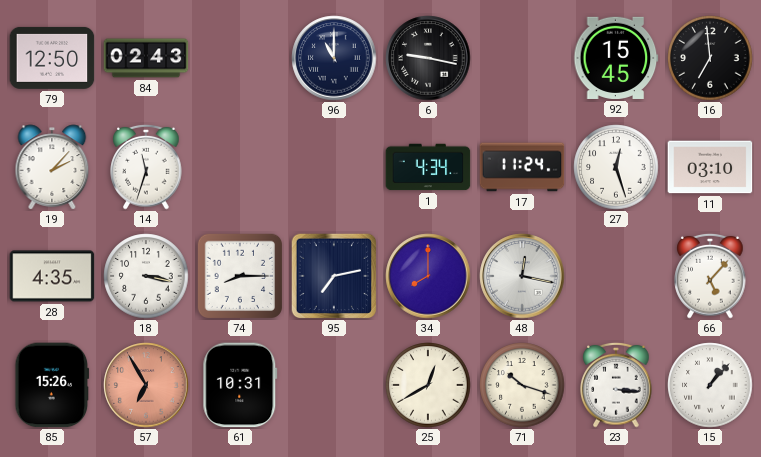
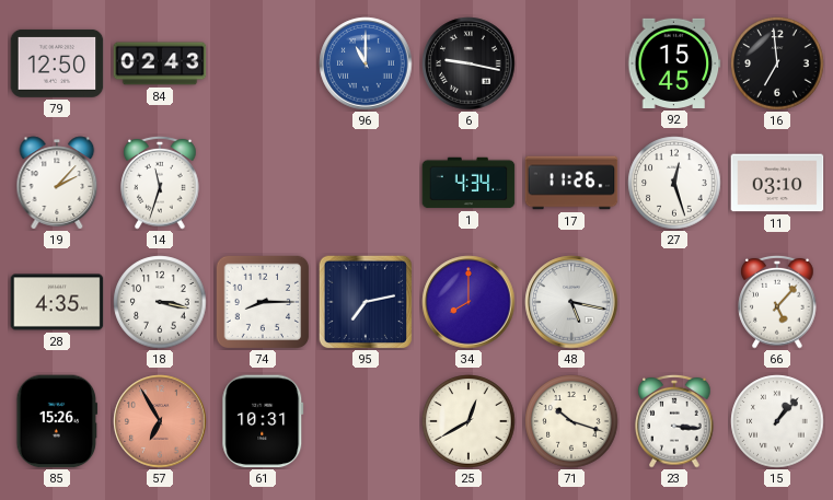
96 dial: navy -> blue
17: 11:24 -> 11:26
48: 12:17 -> 5:17
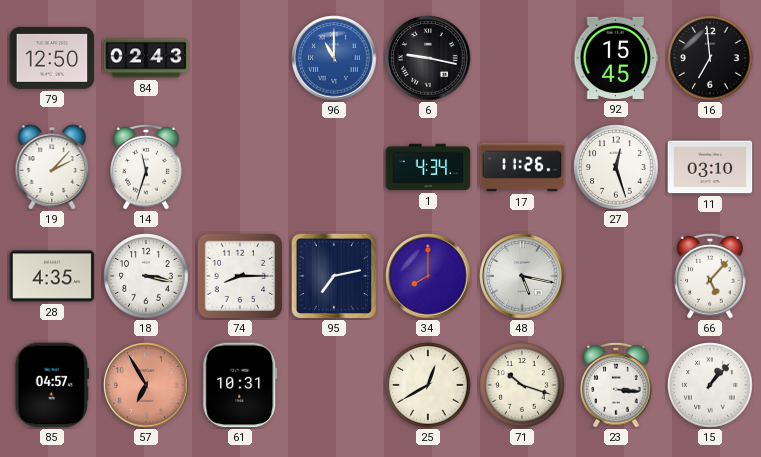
85: 15:26 -> 04:57
